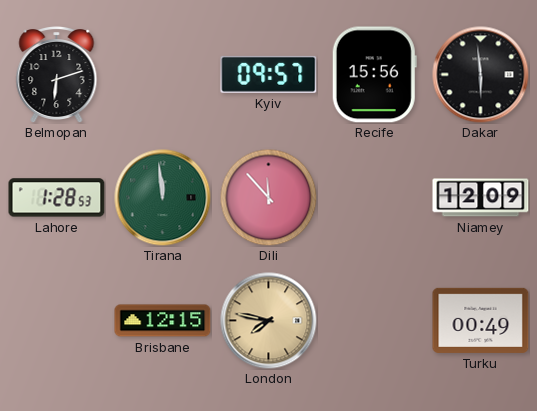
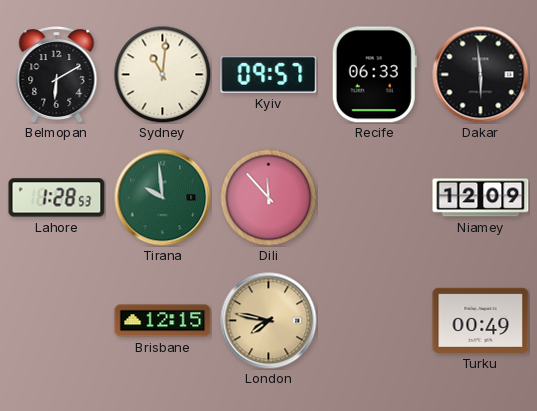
Belmopan: 6:12 -> 6:10
Sydney: none -> 11:01
Recife: 15:56 -> 06:33
Tirana: 11:59 -> 9:59
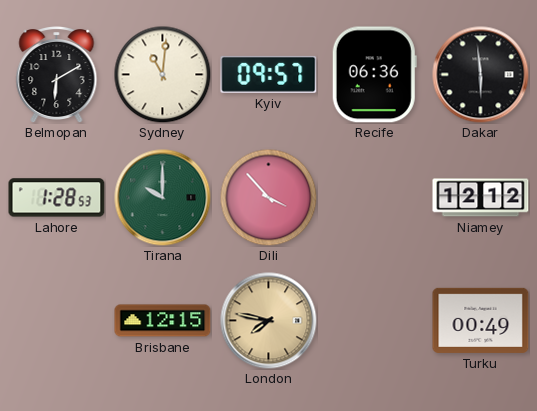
Recife: 06:33 -> 06:36
Tirana: 9:59 -> 10:00
Dili: 11:53 -> 3:53
Niamey: 12:09 -> 12:12
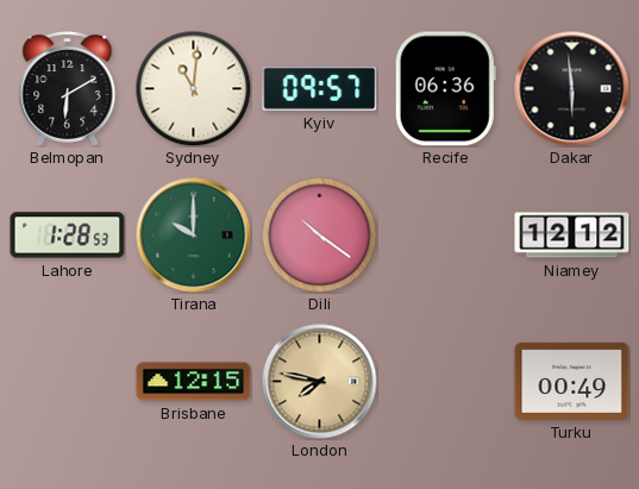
Dili: 3:53 -> 10:21
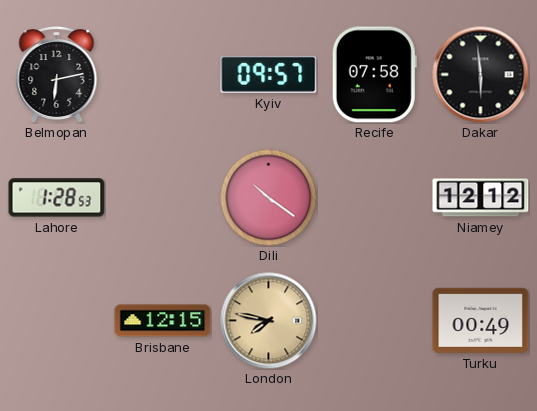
Belmopan: 6:10 -> 6:13
Sydney: 11:01 -> none
Recife: 06:36 -> 07:58
Tirana: 10:00 -> none
